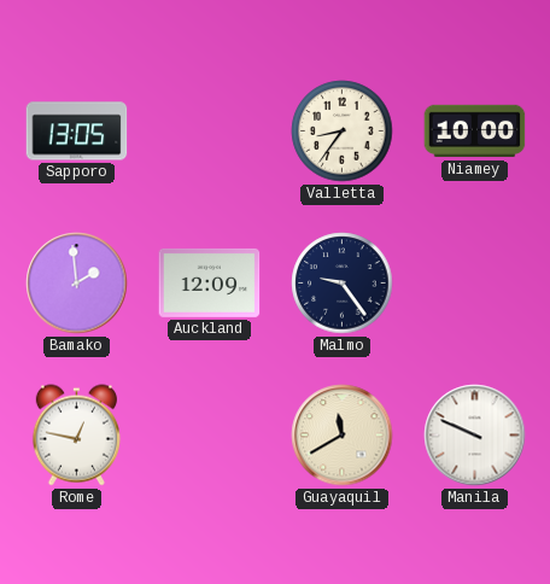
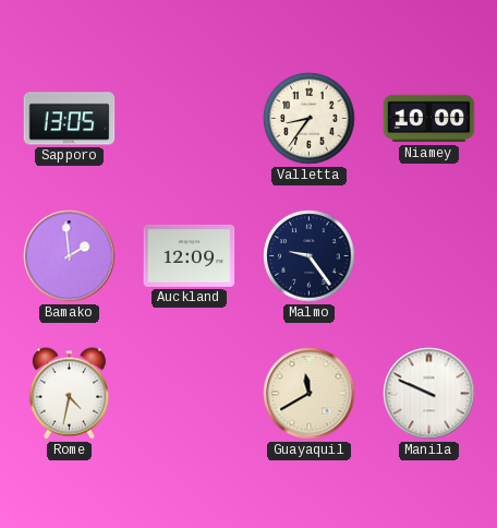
Rome: 12:47 -> 4:32
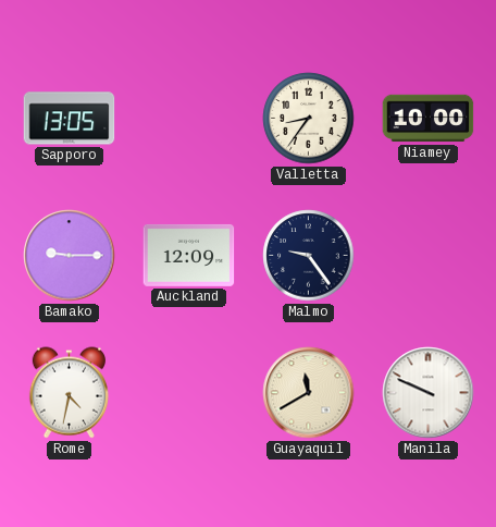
Bamako: 1:59 -> 9:15
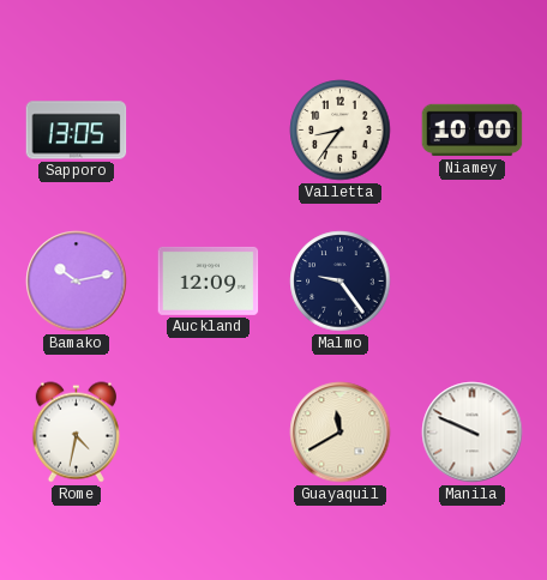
Bamako: 9:15 -> 10:13
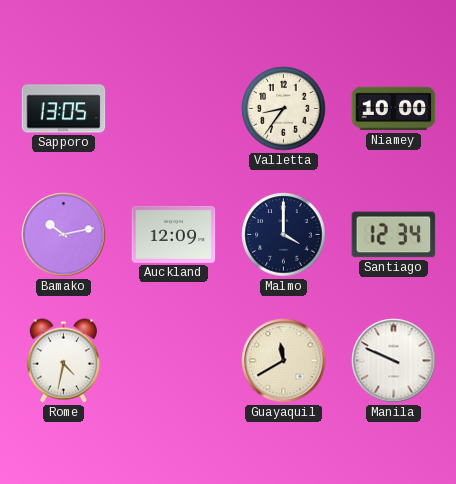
Malmo: 9:24 -> 4:00
Santiago: none -> 12:34
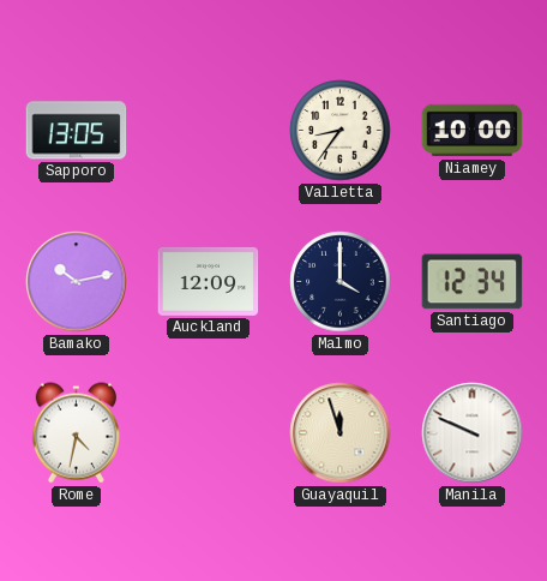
Guayaquil: 11:40 -> 11:57
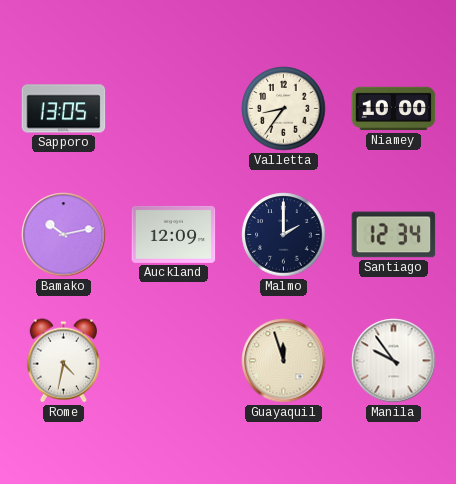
Malmo: 4:00 -> 2:00
Manila: 9:49 -> 9:54
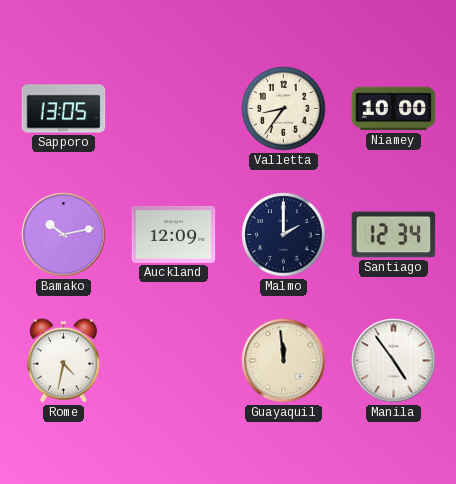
Guayaquil: 11:57 -> 11:59
Manila: 9:54 -> 4:54
